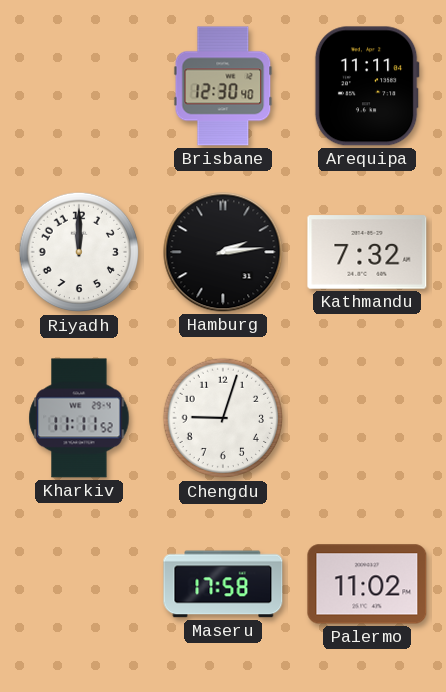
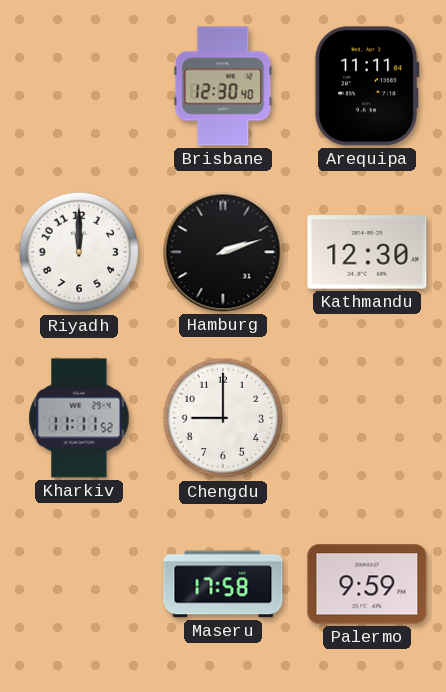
Hamburg: 2:14 -> 2:12
Kathmandu: 7:32 -> 12:30
Chengdu: 9:03 -> 9:00
Palermo: 11:02 -> 9:59
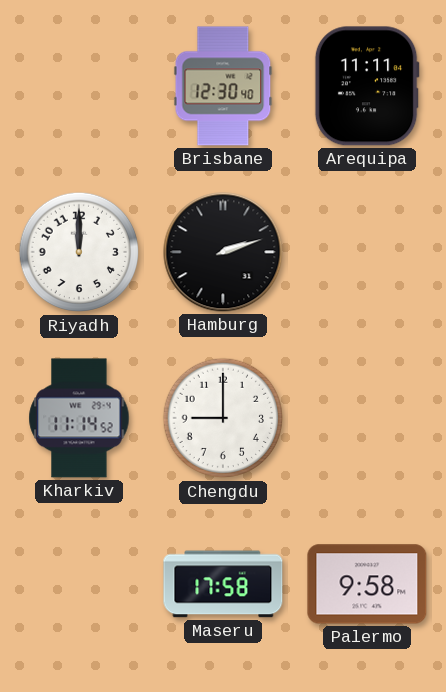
Kathmandu: 12:30 -> none
Kharkiv: 11:11 -> 11:14
Palermo: 9:59 -> 9:58
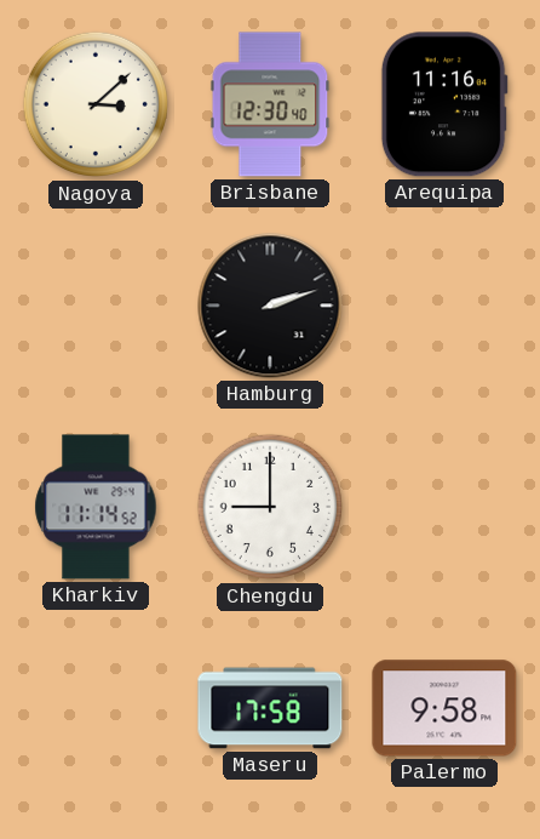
Nagoya: none -> 3:08
Arequipa: 11:11 -> 11:16
Riyadh: 12:00 -> none
